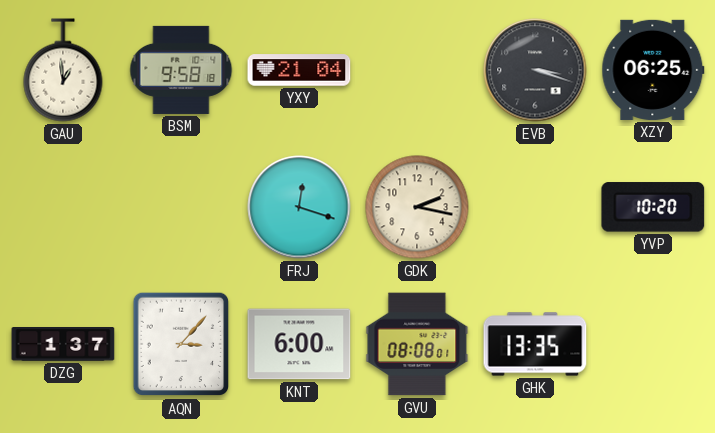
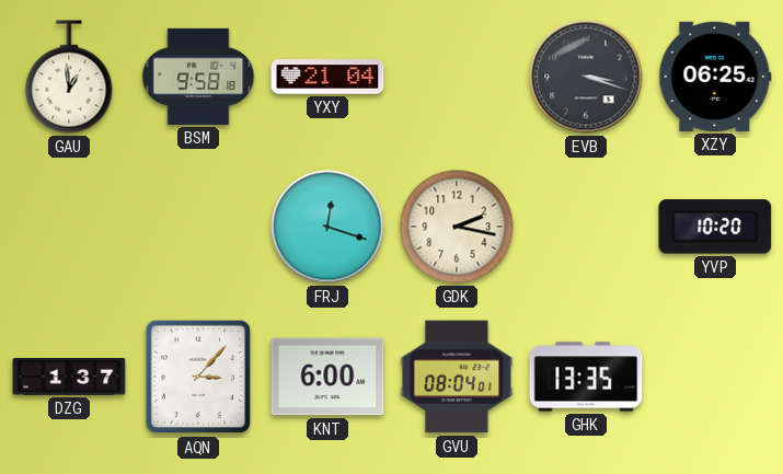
GVU: 08:08 -> 08:04
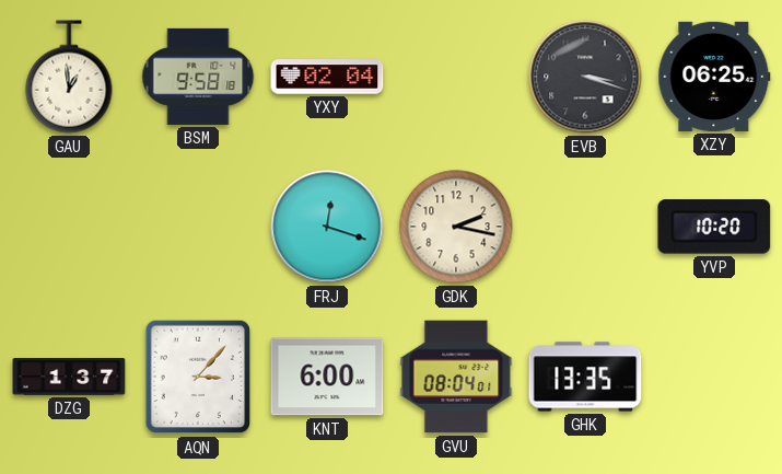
YXY: 21:04 -> 02:04
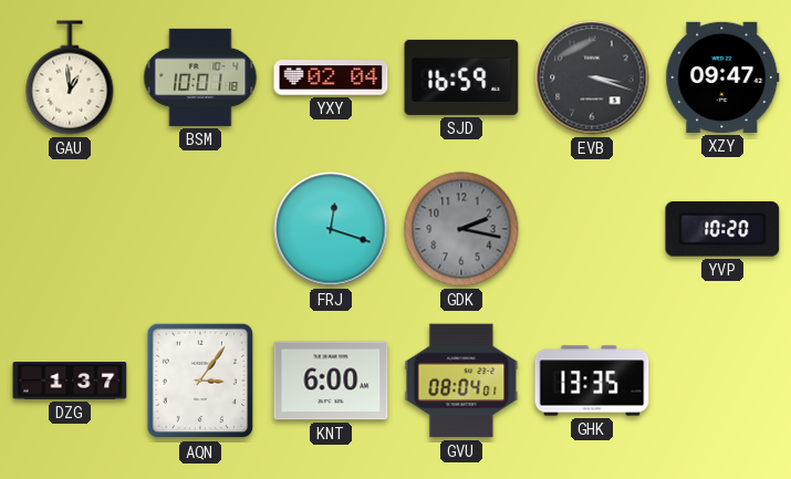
BSM: 9:58 -> 10:01
SJD: none -> 16:59
XZY: 06:25 -> 09:47
GDK dial: cream -> grey
AQN: 3:07 -> 3:06
